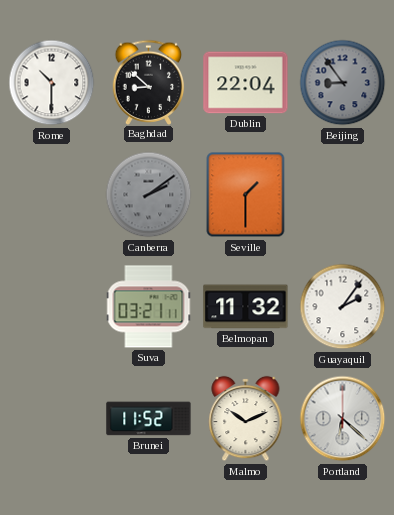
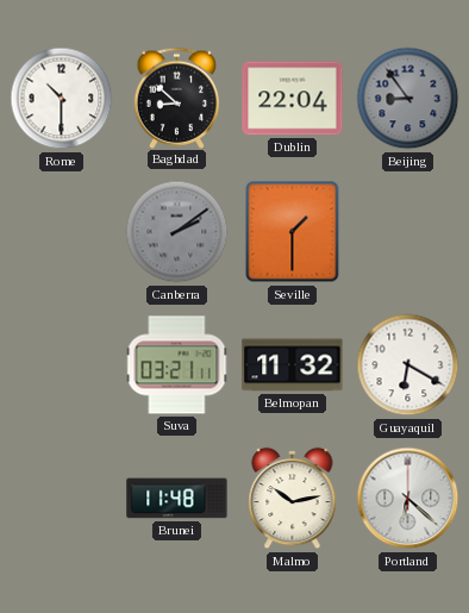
Guayaquil: 2:06 -> 6:20
Brunei: 11:52 -> 11:48
Malmo: 10:11 -> 10:13
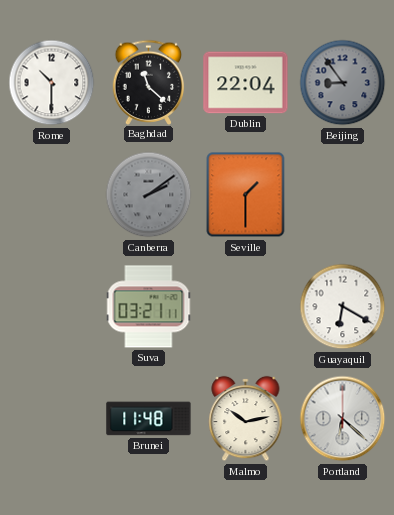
Baghdad: 8:52 -> 11:22
Belmopan: 11:32 -> none
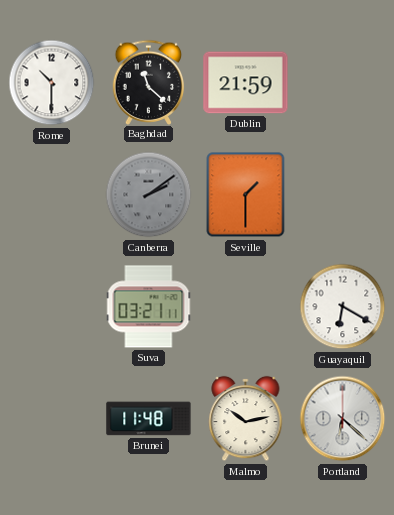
Dublin: 22:04 -> 21:59
Beijing: 8:54 -> none
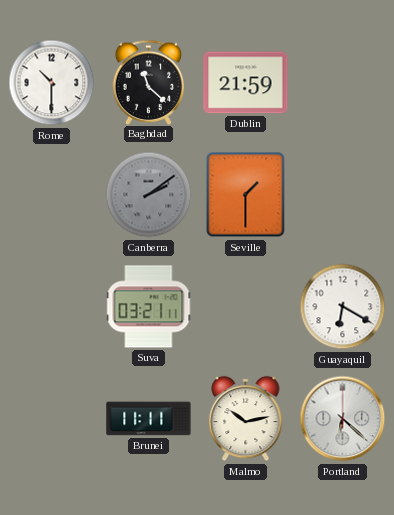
Brunei: 11:48 -> 11:11
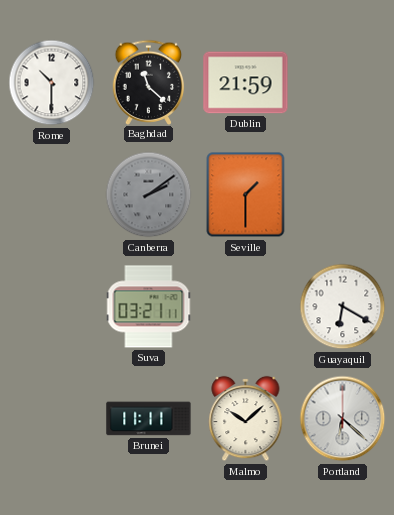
Malmo: 10:13 -> 10:08
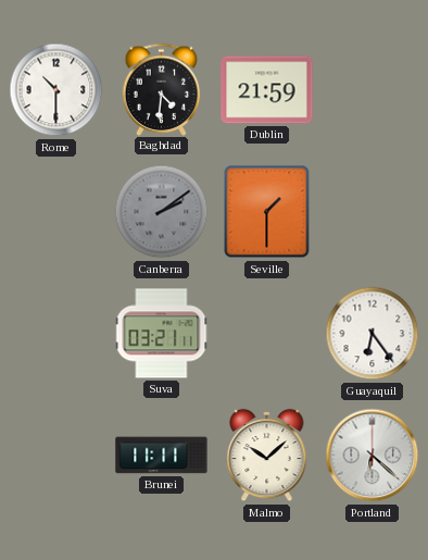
Baghdad: 11:22 -> 4:31
Guayaquil: 6:20 -> 6:24
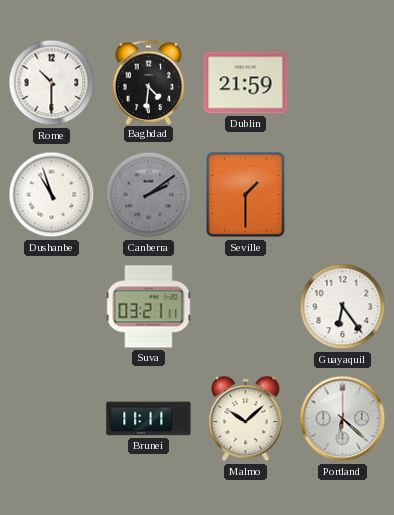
Dushanbe: none -> 10:57
